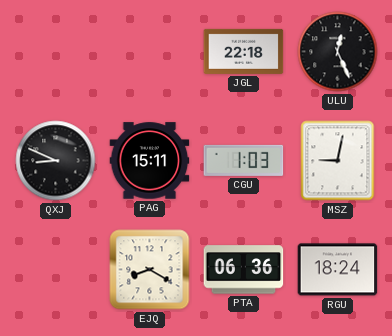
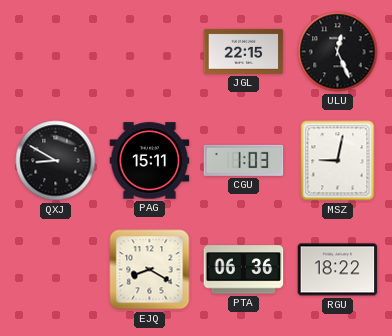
JGL: 22:18 -> 22:15
QXJ: 8:49 -> 8:50
RGU: 18:24 -> 18:22
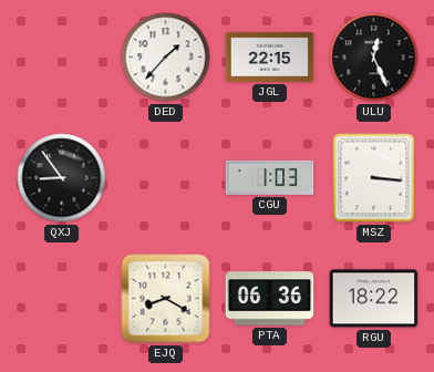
DED: none -> 1:37
QXJ: 8:50 -> 8:54
PAG: 15:11 -> none
MSZ: 9:02 -> 3:16
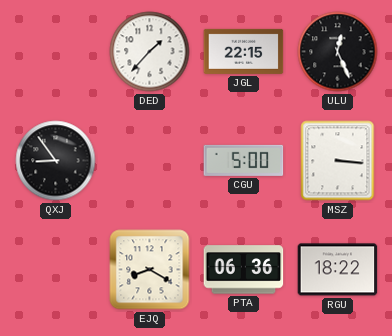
CGU: 1:03 -> 5:00
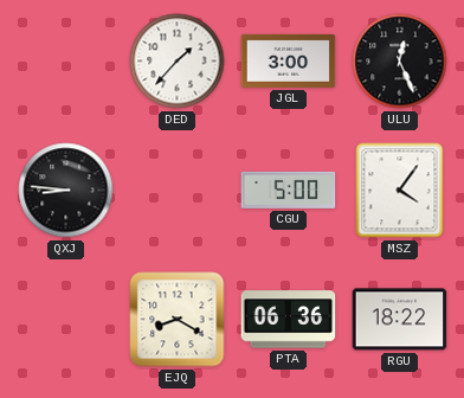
JGL: 22:15 -> 3:00
QXJ: 8:54 -> 8:46
MSZ: 3:16 -> 4:06
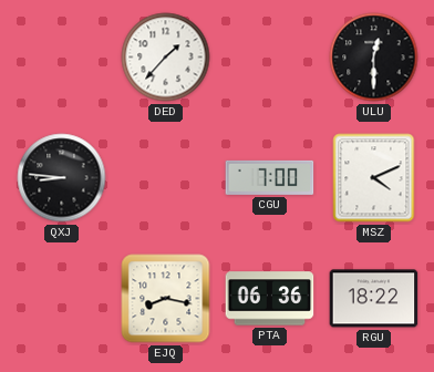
JGL: 3:00 -> none
ULU: 12:26 -> 12:30
CGU: 5:00 -> 7:00
MSZ: 4:06 -> 4:11
EJQ: 8:20 -> 8:17
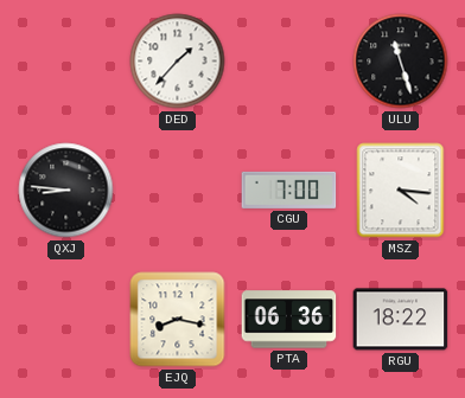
ULU: 12:30 -> 11:27
MSZ: 4:11 -> 4:16
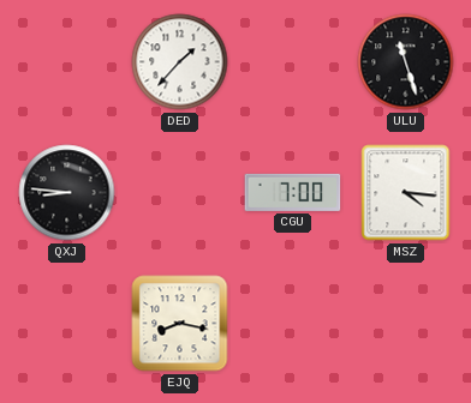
PTA: 06:36 -> none
RGU: 18:22 -> none
